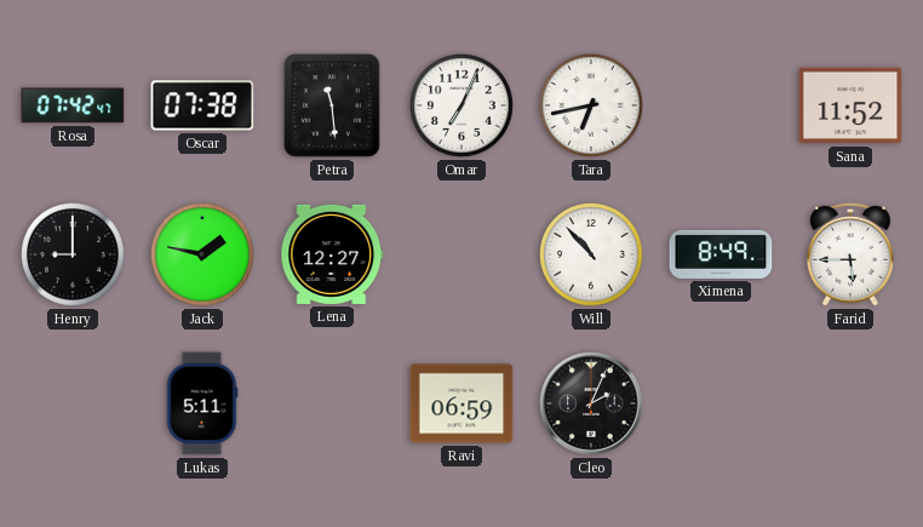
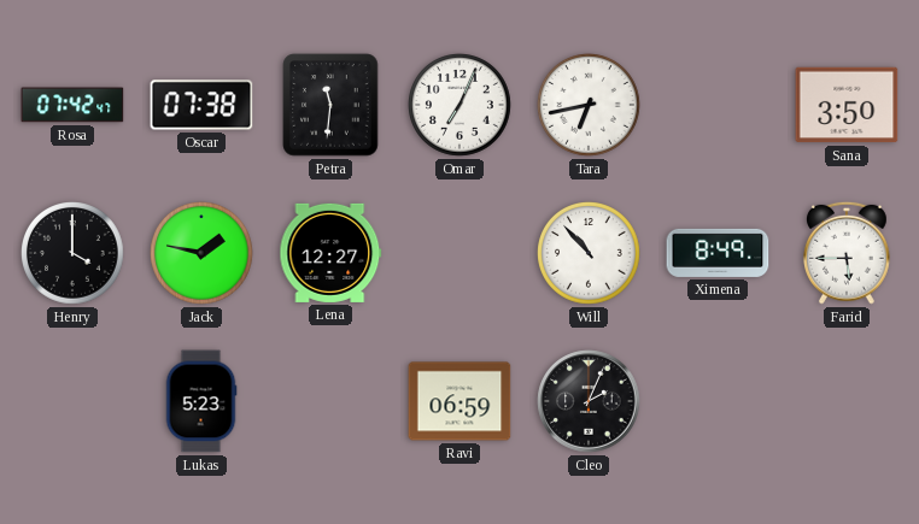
Petra: 11:29 -> 11:31
Sana: 11:52 -> 3:50
Henry: 9:00 -> 4:00
Lukas: 5:11 -> 5:23
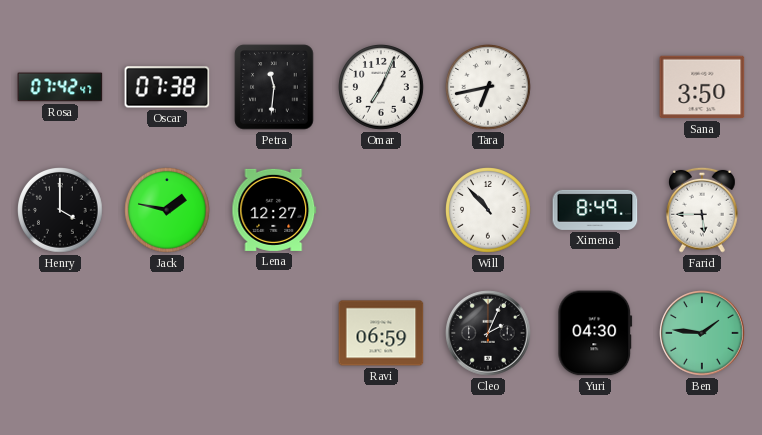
Lukas: 5:23 -> none
Yuri: none -> 04:30
Ben: none -> 1:46
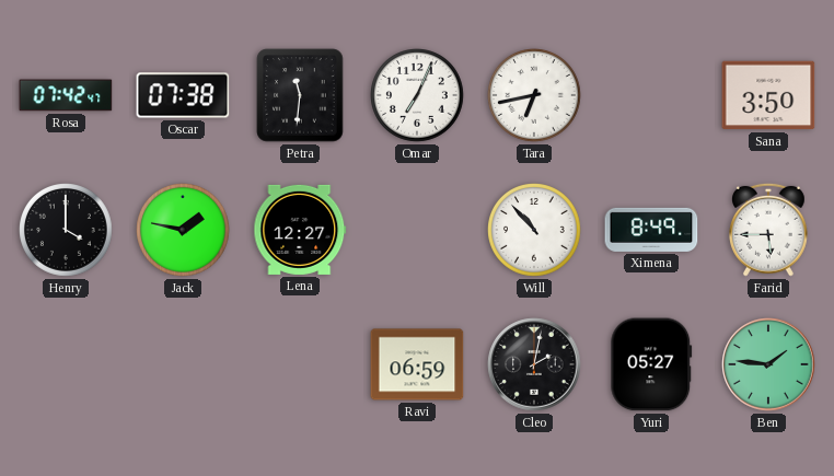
Cleo: 2:04 -> 2:02
Yuri: 04:30 -> 05:27
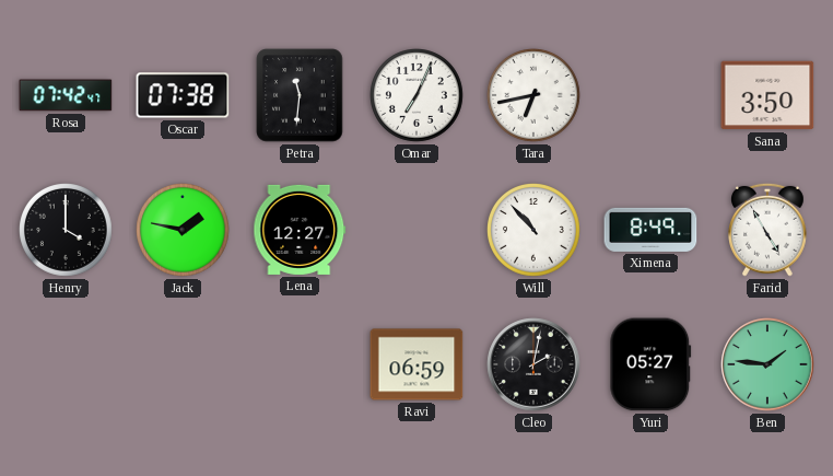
Farid: 5:45 -> 4:55
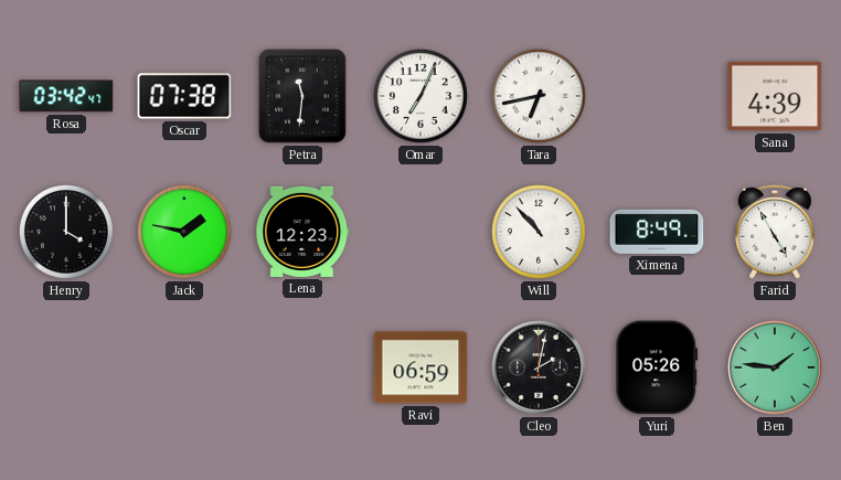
Rosa: 07:42 -> 03:42
Sana: 3:50 -> 4:39
Lena: 12:27 -> 12:23
Yuri: 05:27 -> 05:26
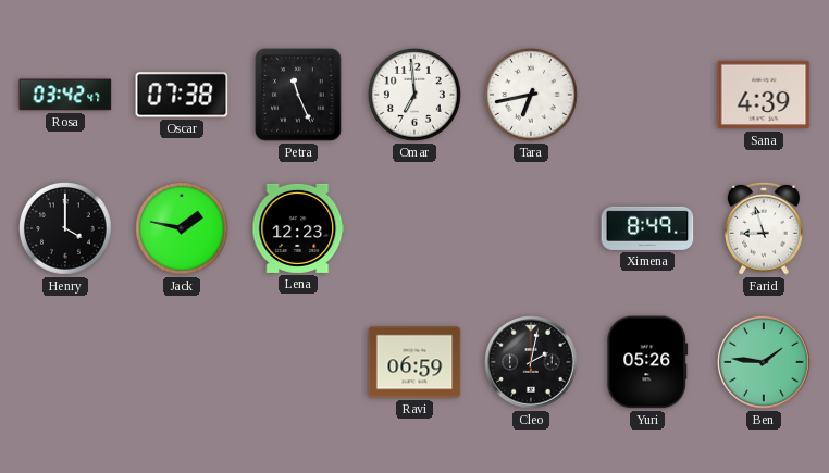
Petra: 11:31 -> 11:26
Omar: 7:04 -> 6:59
Will: 10:53 -> none
Farid: 4:55 -> 8:57
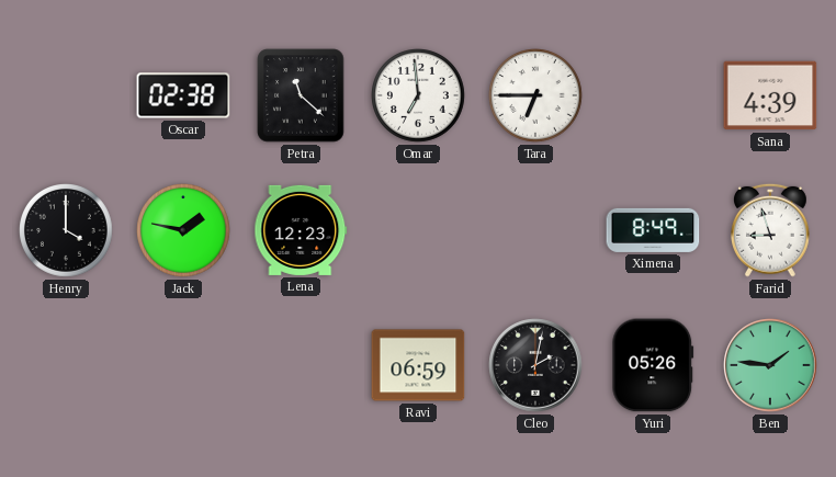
Rosa: 03:42 -> none
Oscar: 07:38 -> 02:38
Petra: 11:26 -> 11:22
Tara: 6:43 -> 6:45
